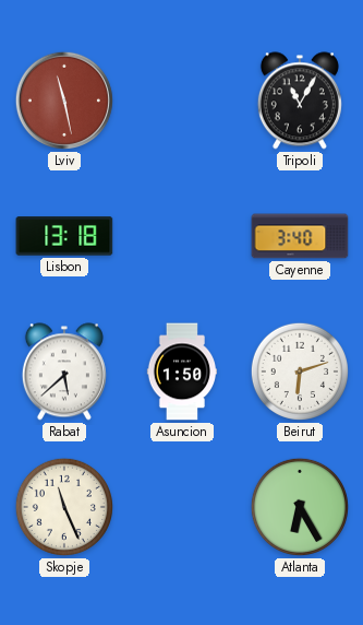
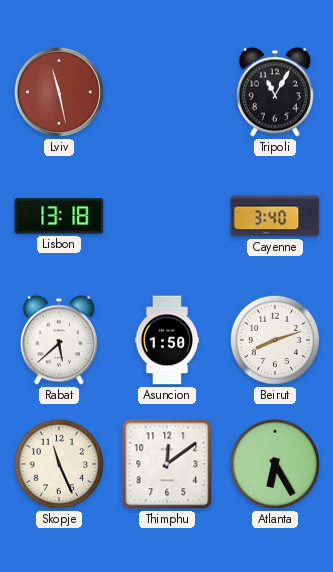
Beirut: 6:12 -> 8:12
Thimphu: none -> 12:09
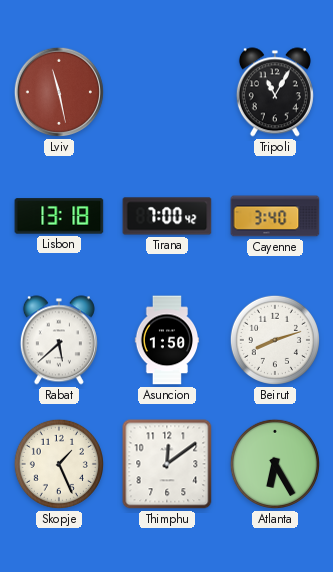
Tirana: none -> 7:00
Skopje: 11:26 -> 1:26
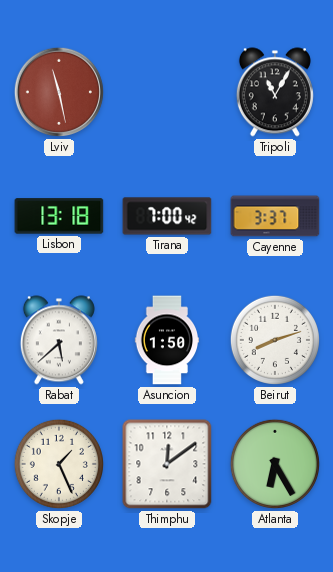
Cayenne: 3:40 -> 3:37
